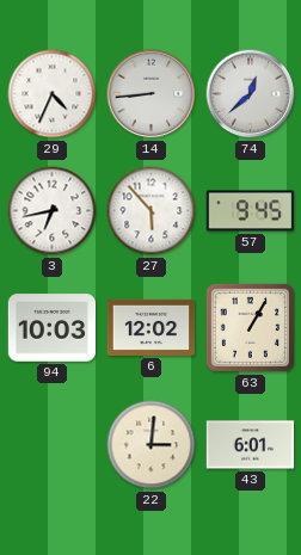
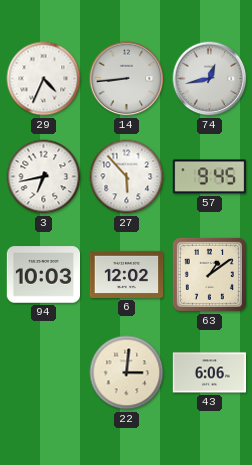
74: 12:38 -> 12:43
63: 1:05 -> 1:09
43: 6:01 -> 6:06
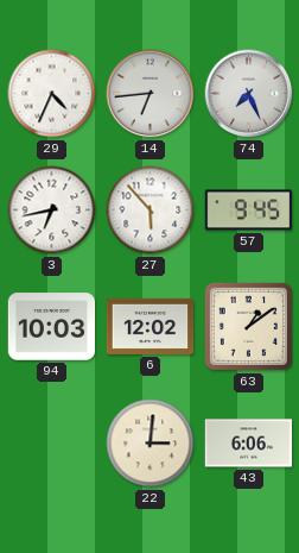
14: 8:44 -> 6:44
74: 12:43 -> 7:26
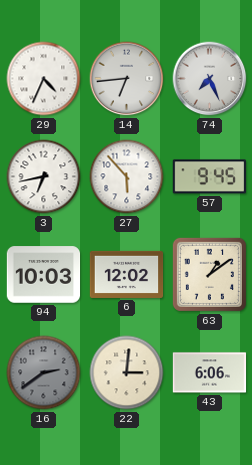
16: none -> 2:39
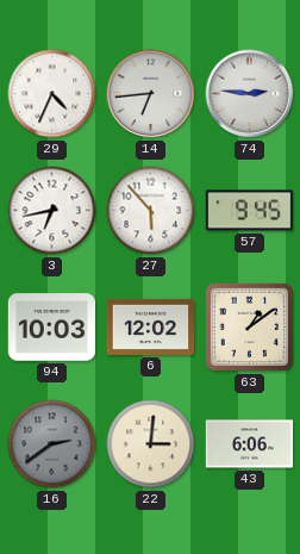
74: 7:26 -> 2:46
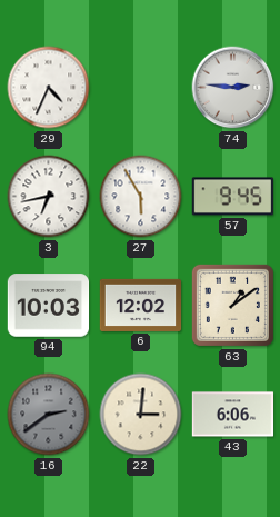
14: 6:44 -> none
27: 5:53 -> 5:55
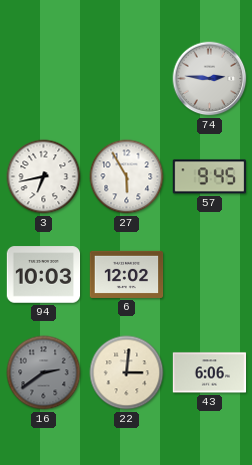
29: 4:34 -> none
63: 1:09 -> none
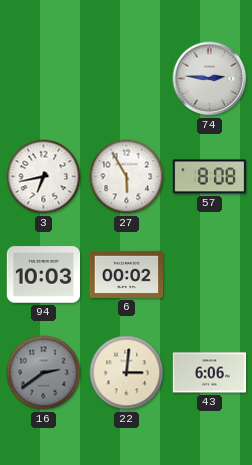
57: 9:45 -> 8:08
6: 12:02 -> 00:02
